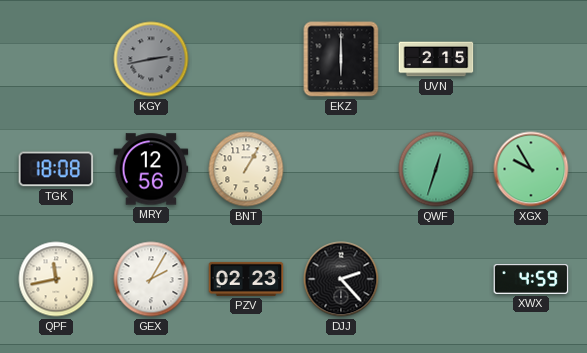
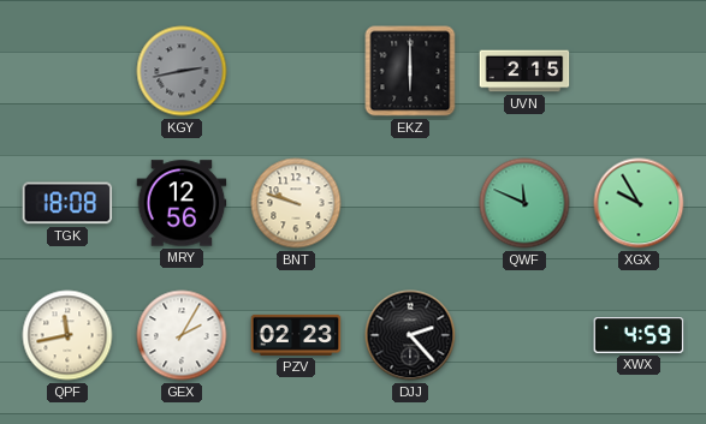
BNT: 1:05 -> 9:48
QWF: 12:33 -> 11:49
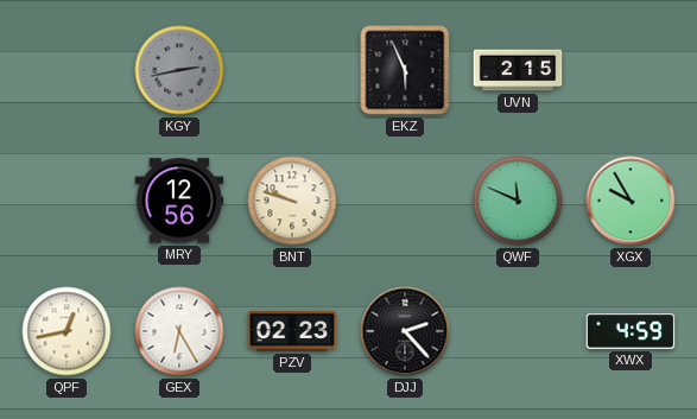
EKZ: 6:00 -> 5:56
TGK: 18:08 -> none
QPF: 11:43 -> 12:43
GEX: 2:05 -> 6:25
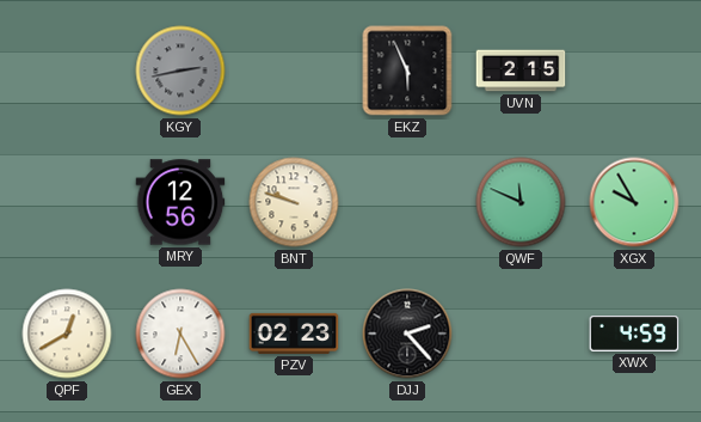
QPF: 12:43 -> 12:40
